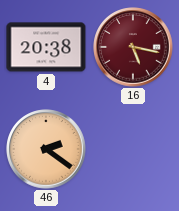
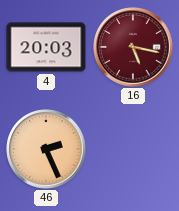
4: 20:38 -> 20:03
46: 2:21 -> 2:26
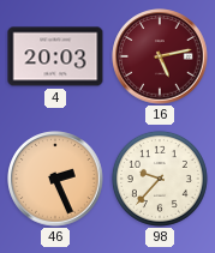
16: 5:17 -> 5:13
98: none -> 9:37
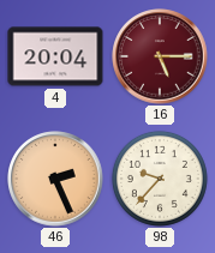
4: 20:03 -> 20:04
16: 5:13 -> 5:15
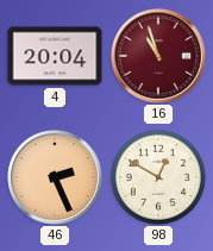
16: 5:15 -> 10:57
98: 9:37 -> 12:50
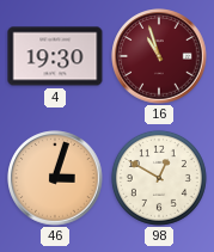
4: 20:04 -> 19:30
46: 2:26 -> 3:03
